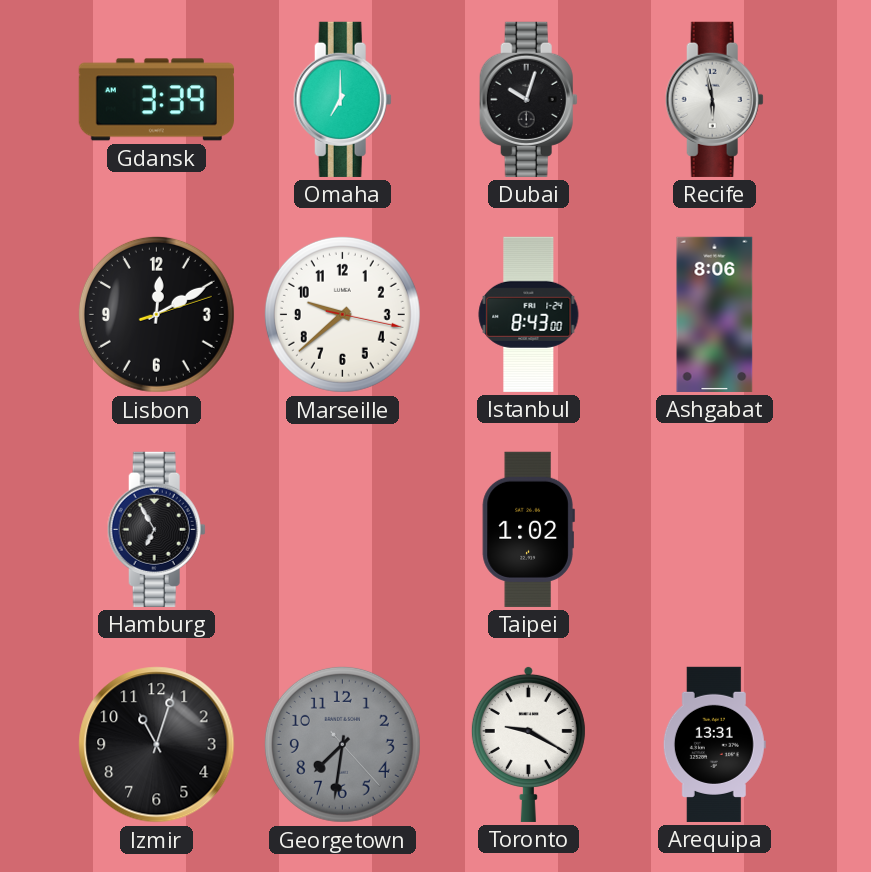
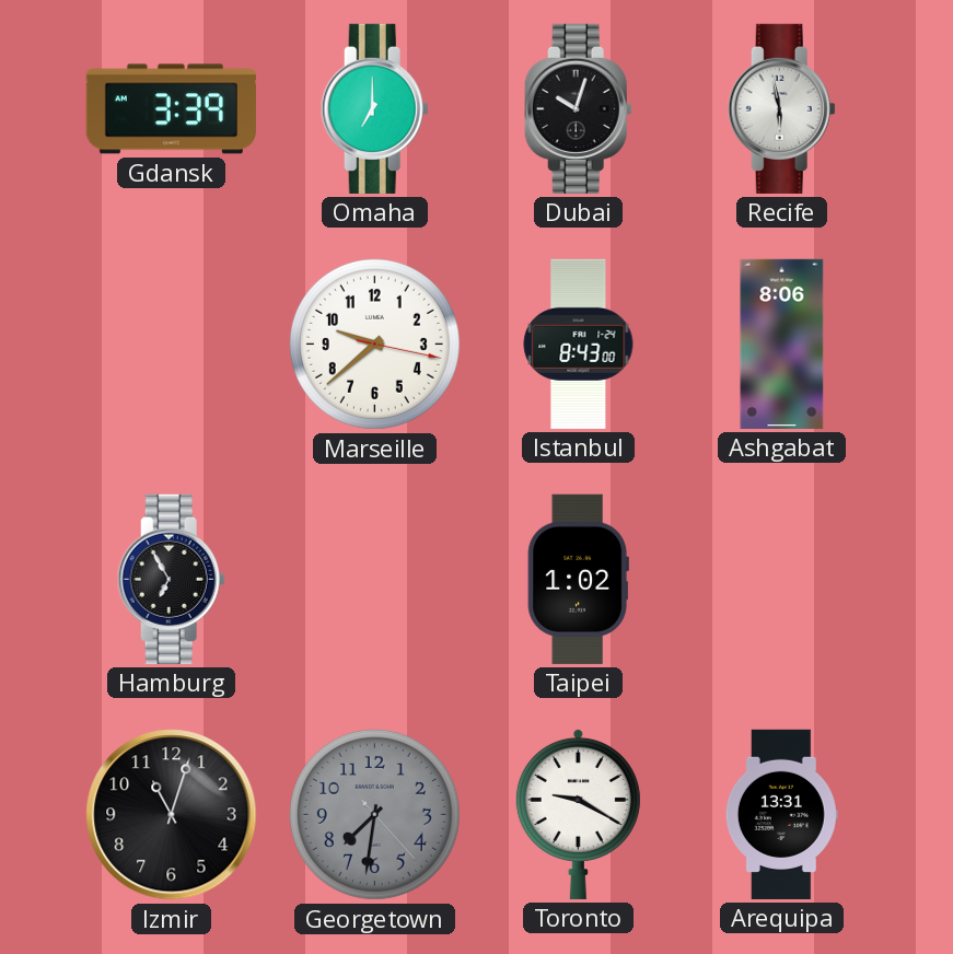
Lisbon: 12:10 -> none
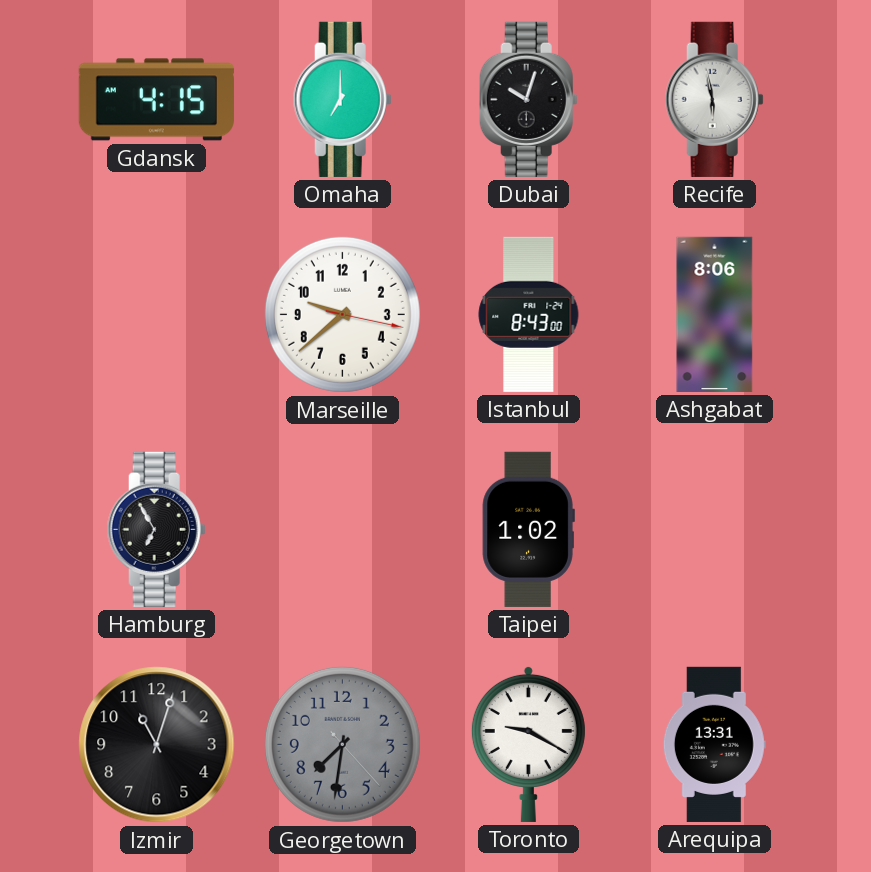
Gdansk: 3:39 -> 4:15
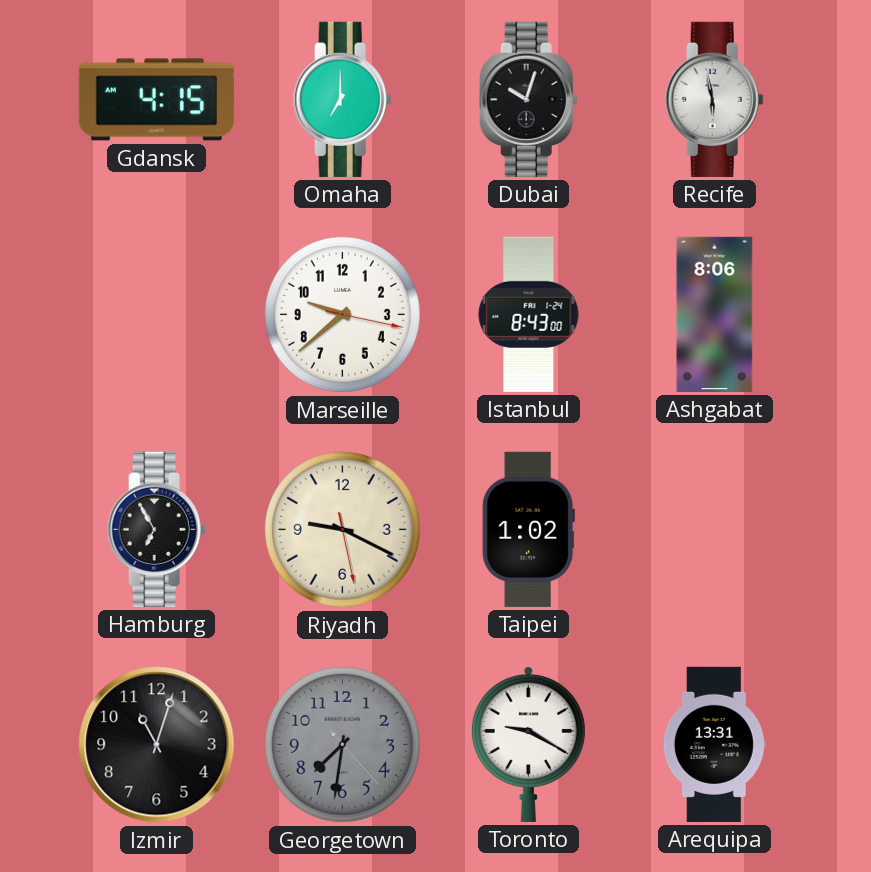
Riyadh: none -> 9:19
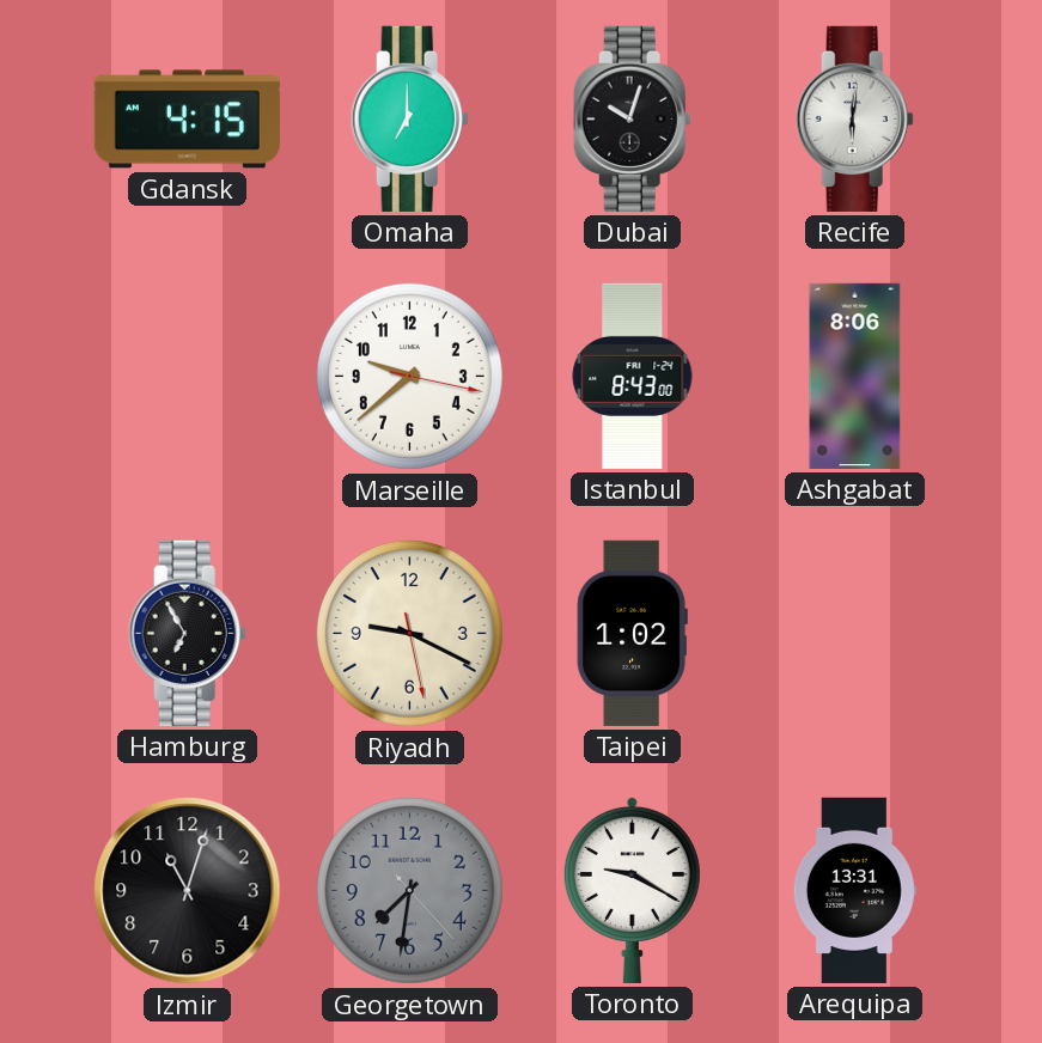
Recife: 5:58 -> 6:01
